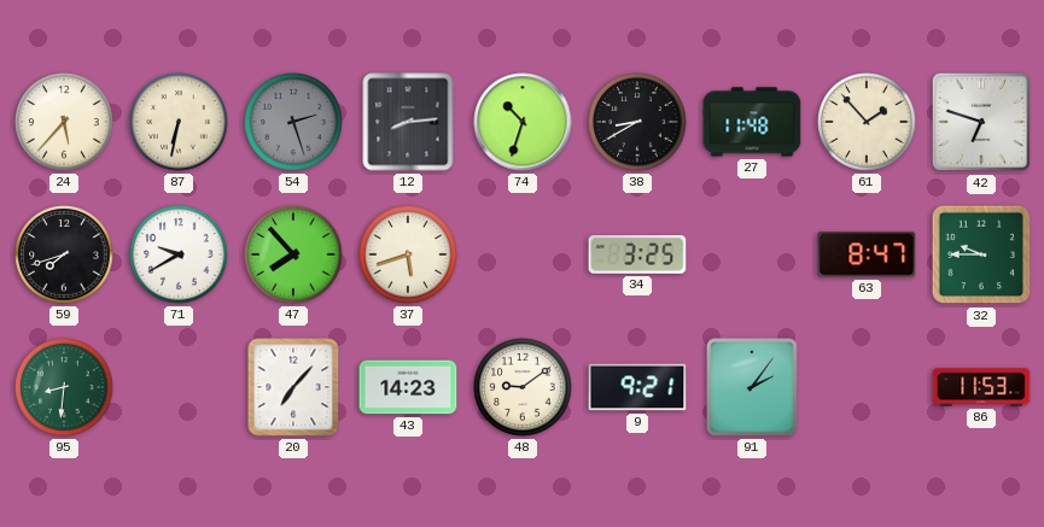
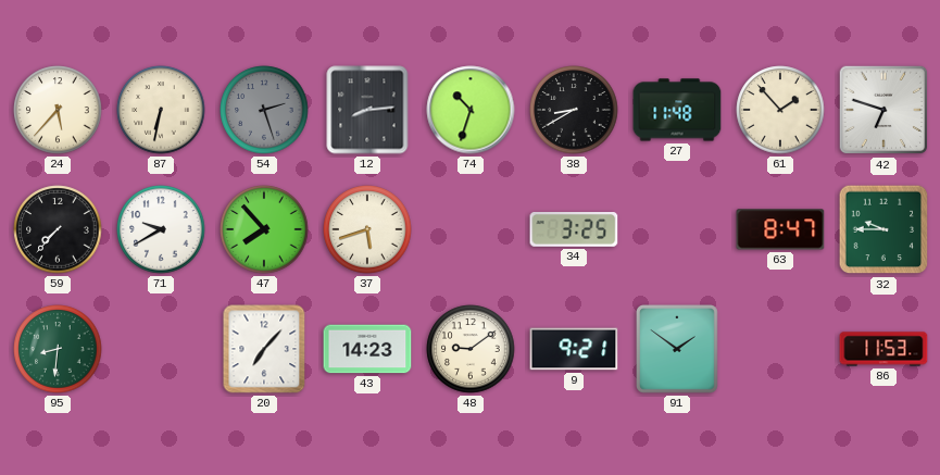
59: 7:42 -> 7:37
91: 2:06 -> 1:51
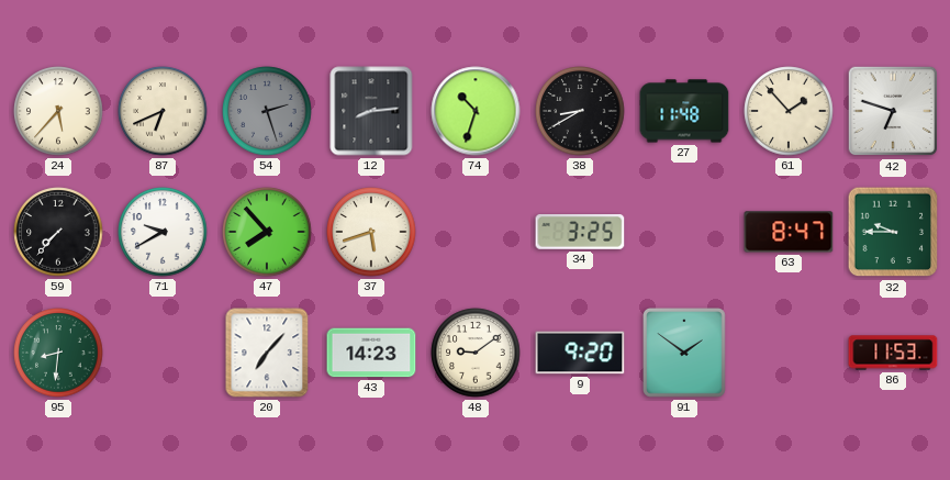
87: 6:32 -> 6:41
9: 9:21 -> 9:20
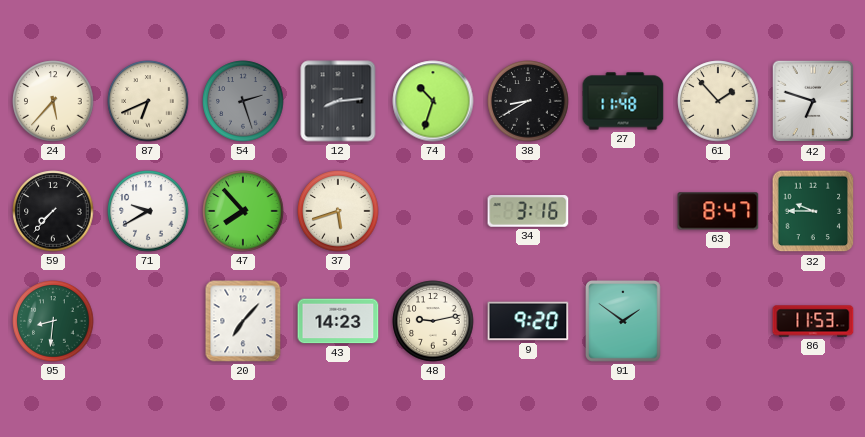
34: 3:25 -> 3:16
48: 9:09 -> 9:13
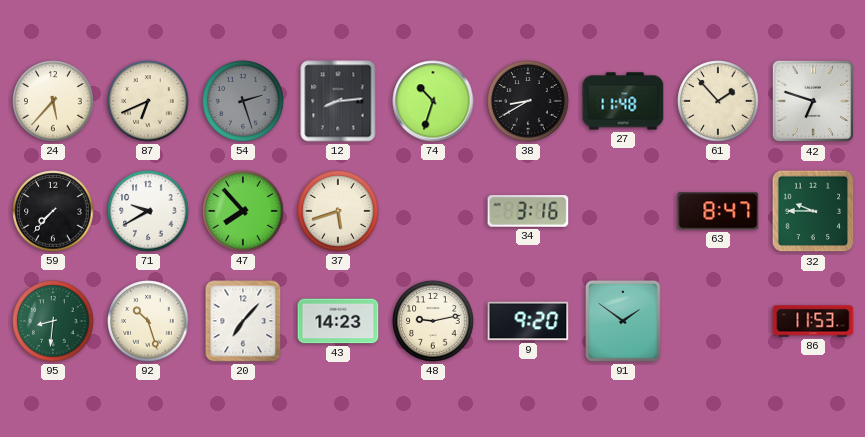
92: none -> 10:27
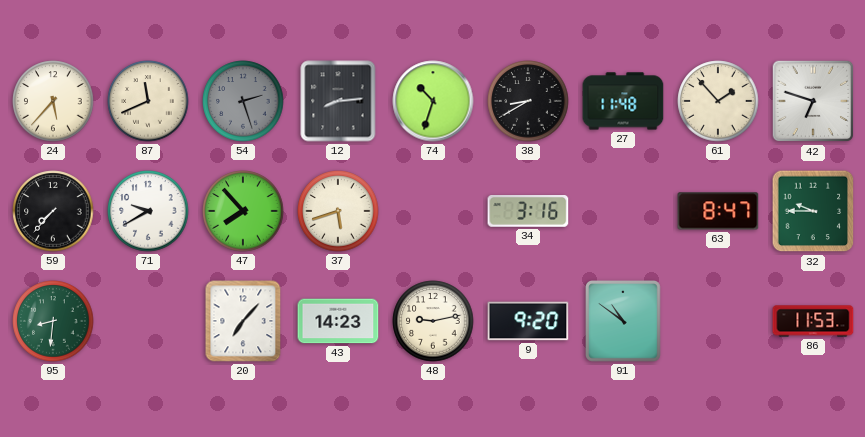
87: 6:41 -> 11:41
92: 10:27 -> none
91: 1:51 -> 10:51
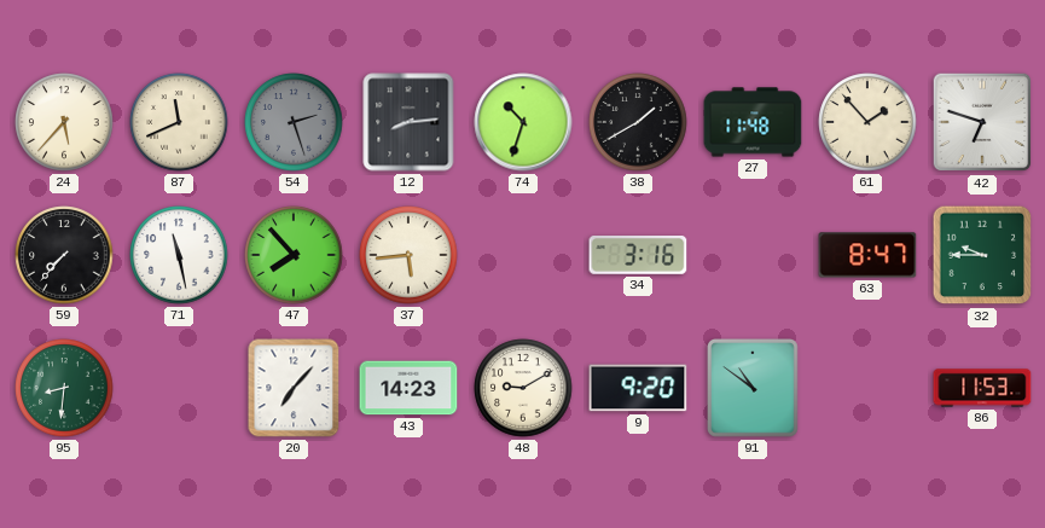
38: 8:40 -> 1:40
71: 9:40 -> 11:28
37: 5:42 -> 5:44
48: 9:13 -> 9:10
